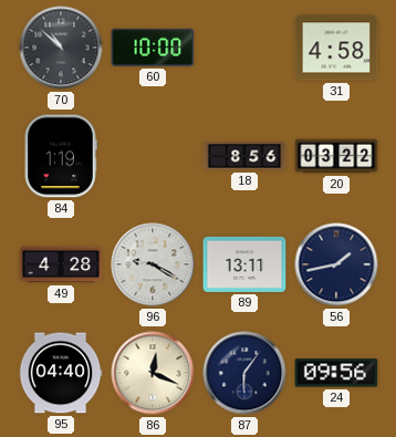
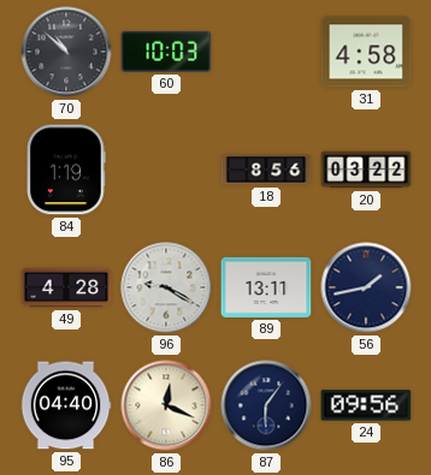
60: 10:00 -> 10:03
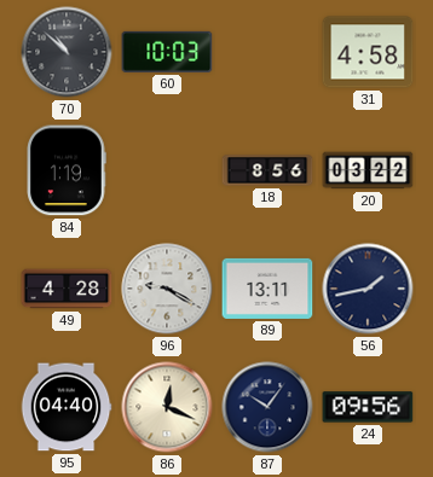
87: 6:06 -> 10:06
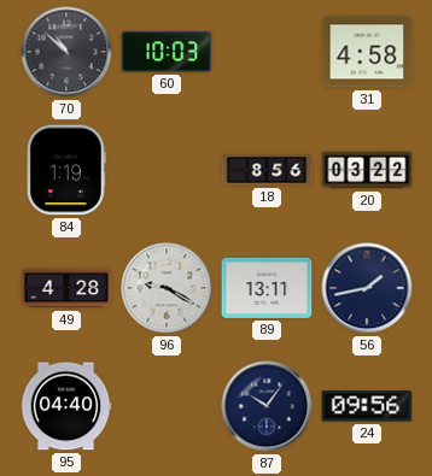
86: 12:19 -> none
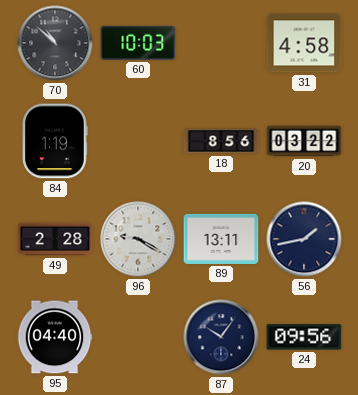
49: 4:28 -> 2:28
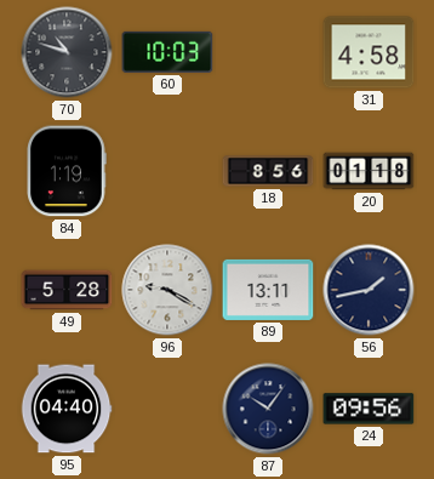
70: 10:52 -> 10:48
20: 03:22 -> 01:18
49: 2:28 -> 5:28
